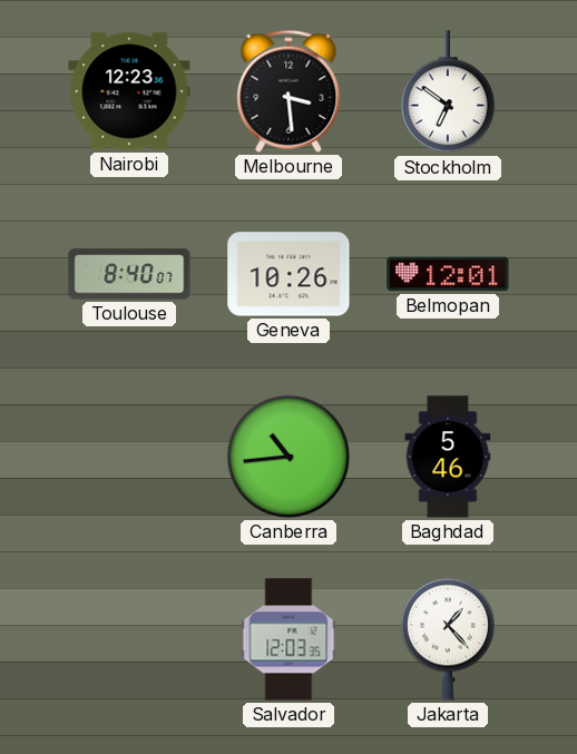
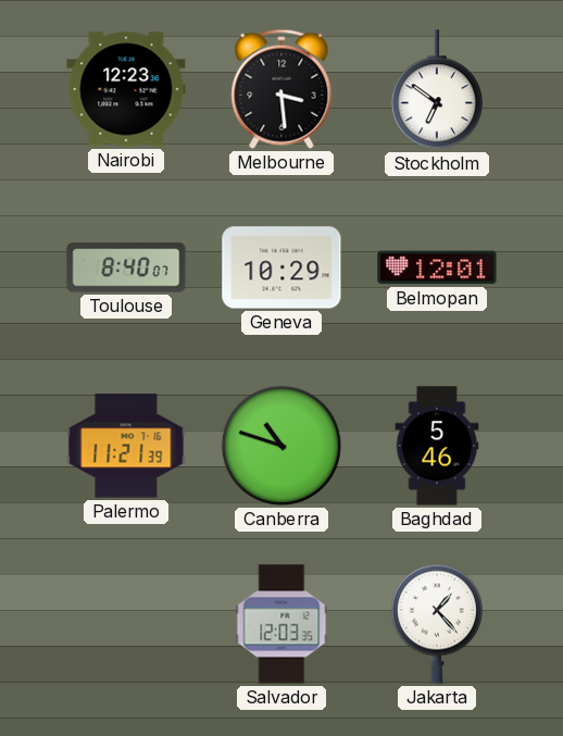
Geneva: 10:26 -> 10:29
Palermo: none -> 11:21
Canberra: 10:44 -> 10:48
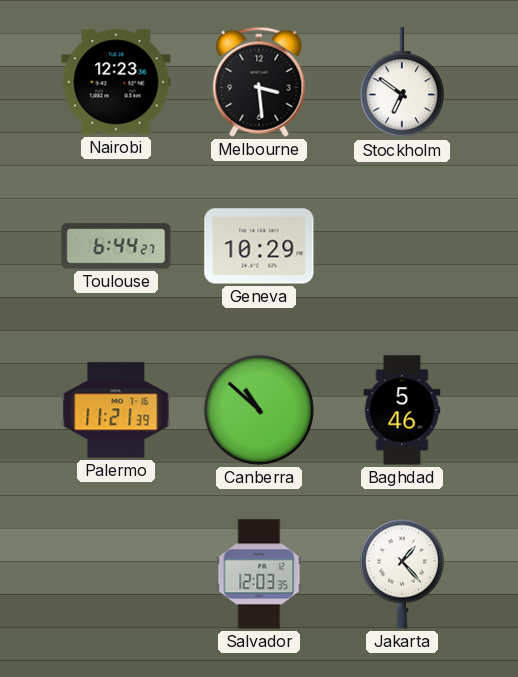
Toulouse: 8:40 -> 6:44
Belmopan: 12:01 -> none
Canberra: 10:48 -> 10:52
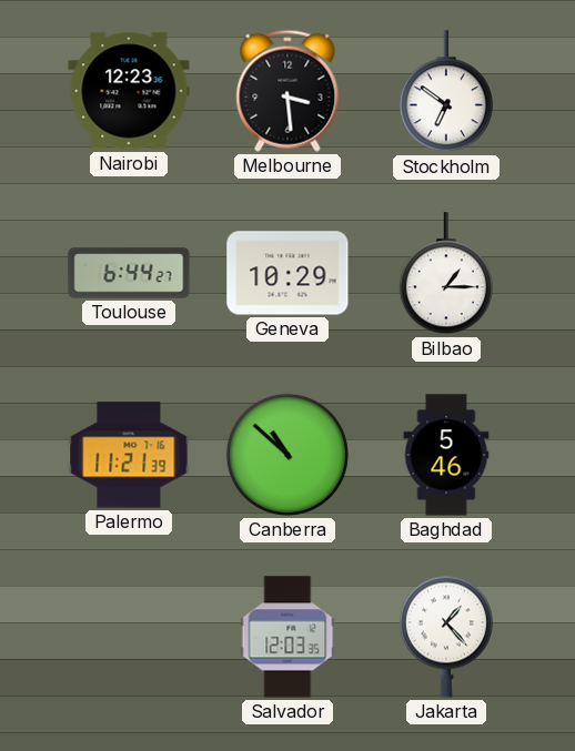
Bilbao: none -> 1:15
